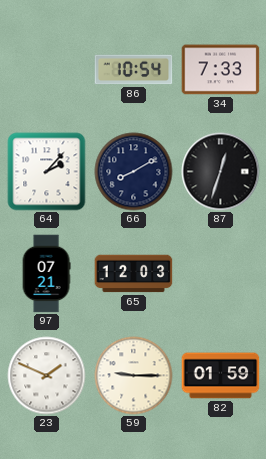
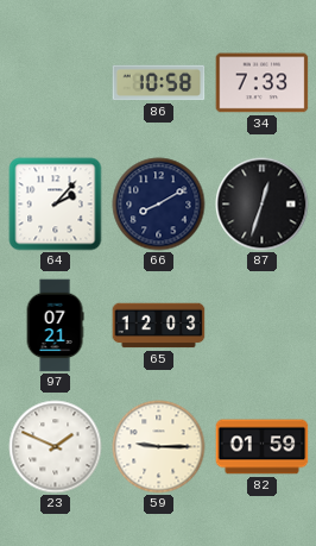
86: 10:54 -> 10:58
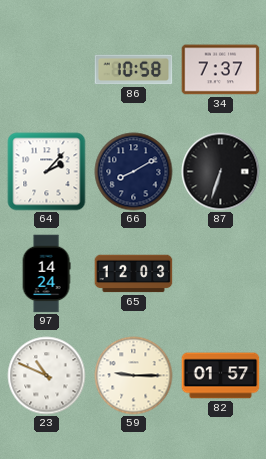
34: 7:33 -> 7:37
87: 12:33 -> 6:33
97: 07:21 -> 14:24
23: 1:49 -> 10:49
82: 01:59 -> 01:57
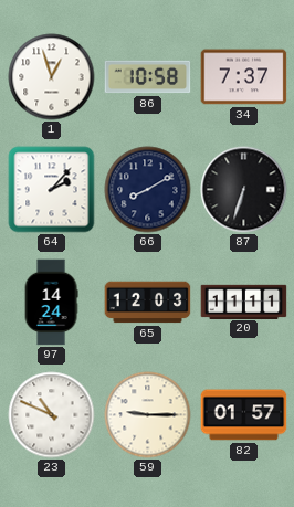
1: none -> 12:57
20: none -> 11:11
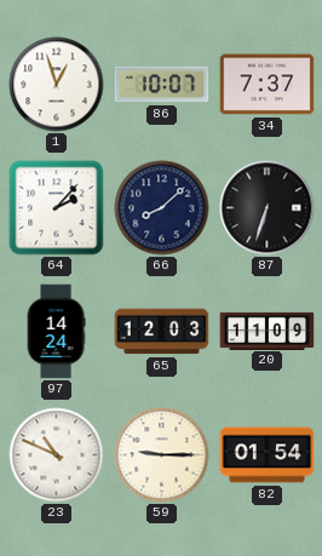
86: 10:58 -> 10:07
66: 8:10 -> 8:08
20: 11:11 -> 11:09
82: 01:57 -> 01:54
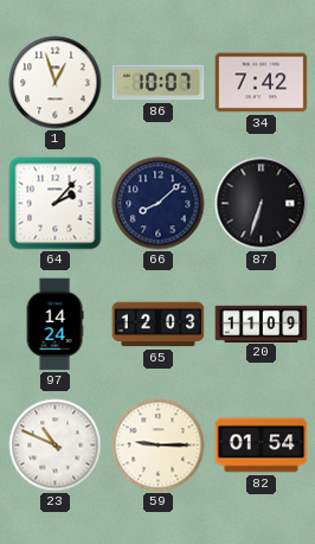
34: 7:37 -> 7:42
